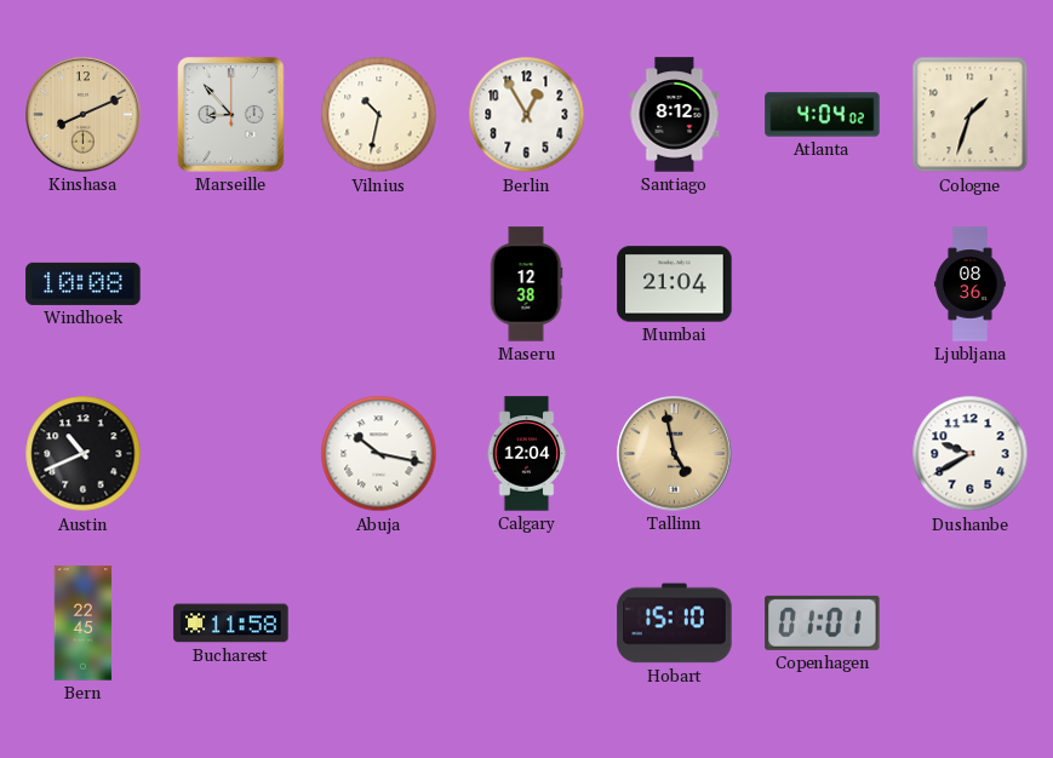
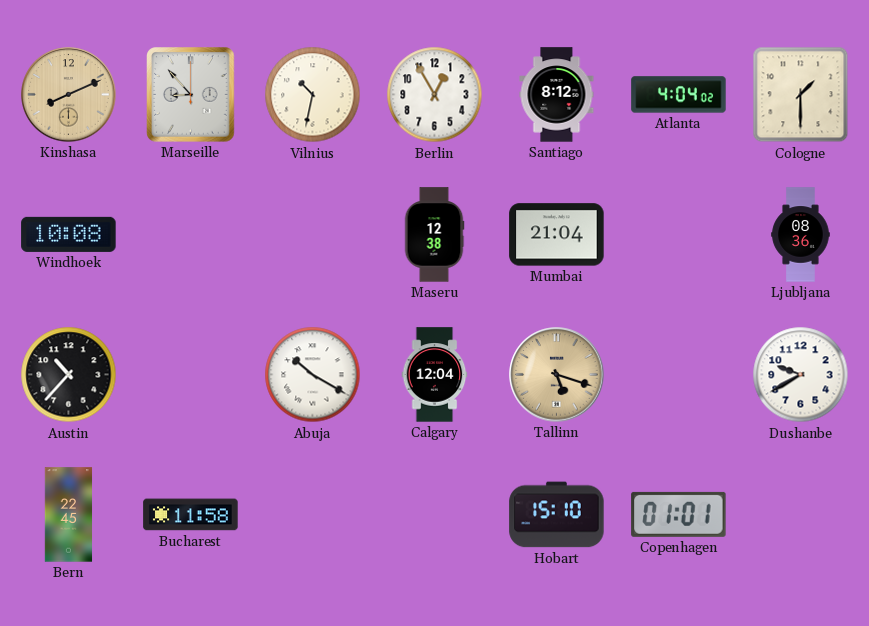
Cologne: 1:33 -> 1:30
Austin: 10:41 -> 10:37
Abuja: 10:17 -> 10:20
Tallinn: 4:58 -> 5:18
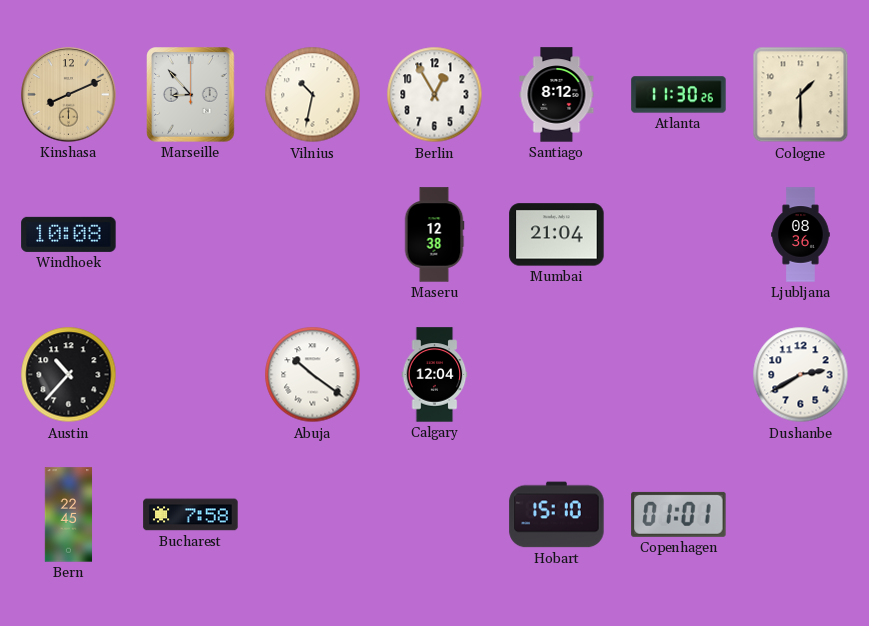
Atlanta: 4:04 -> 11:30
Abuja: 10:20 -> 10:21
Tallinn: 5:18 -> none
Dushanbe: 9:40 -> 2:40
Bucharest: 11:58 -> 7:58
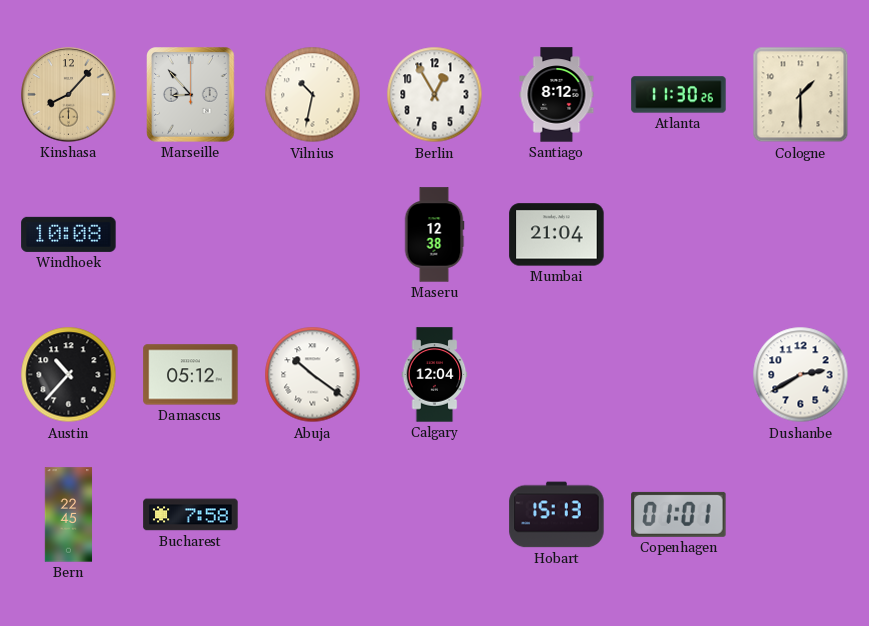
Kinshasa: 8:11 -> 8:07
Ljubljana: 08:36 -> none
Damascus: none -> 05:12
Hobart: 15:10 -> 15:13
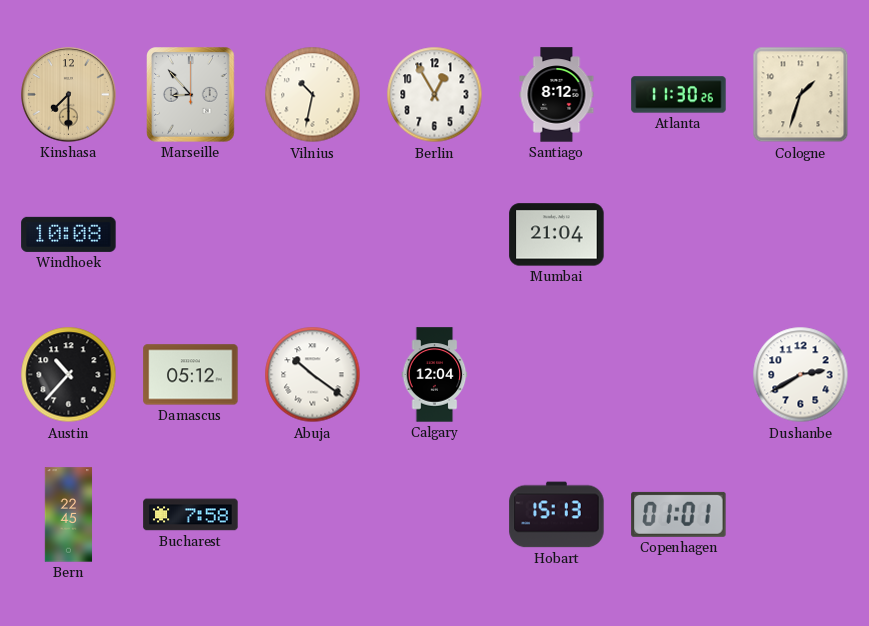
Kinshasa: 8:07 -> 7:30
Cologne: 1:30 -> 1:33
Maseru: 12:38 -> none
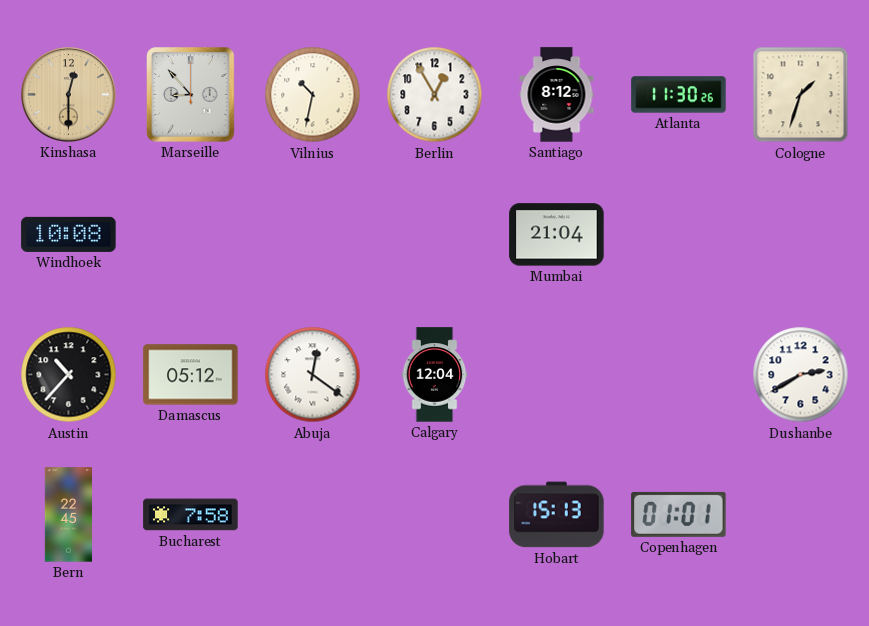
Kinshasa: 7:30 -> 12:30
Abuja: 10:21 -> 12:21
